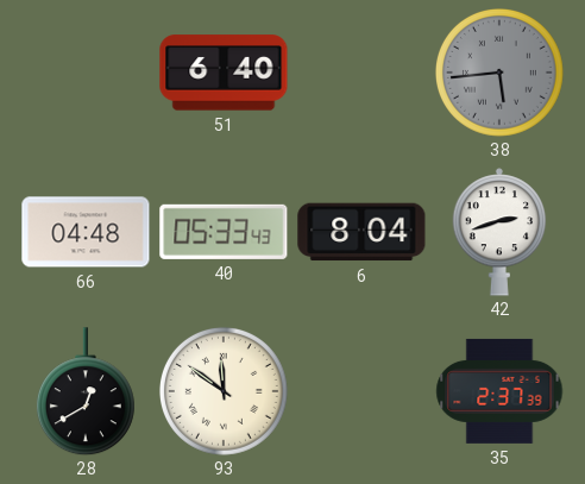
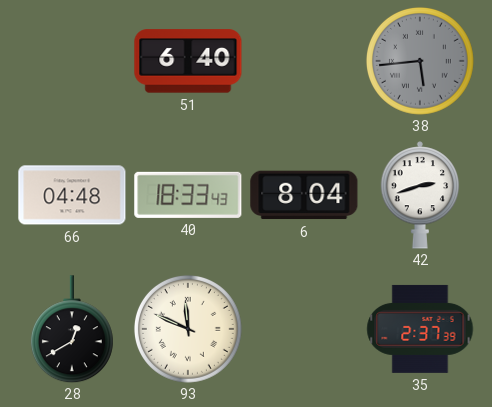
40: 05:33 -> 18:33
93: 11:51 -> 11:49
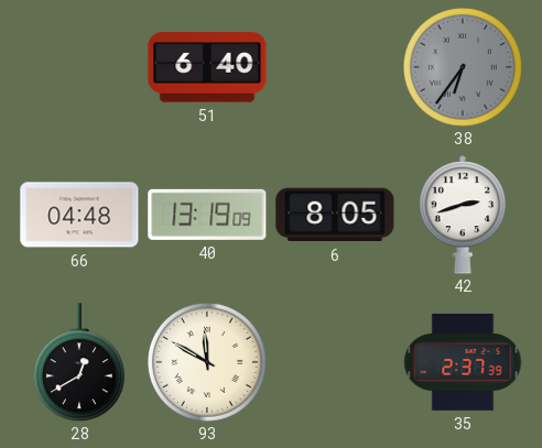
38: 5:44 -> 6:36
40: 18:33 -> 13:19
6: 8:04 -> 8:05
93: 11:49 -> 11:50
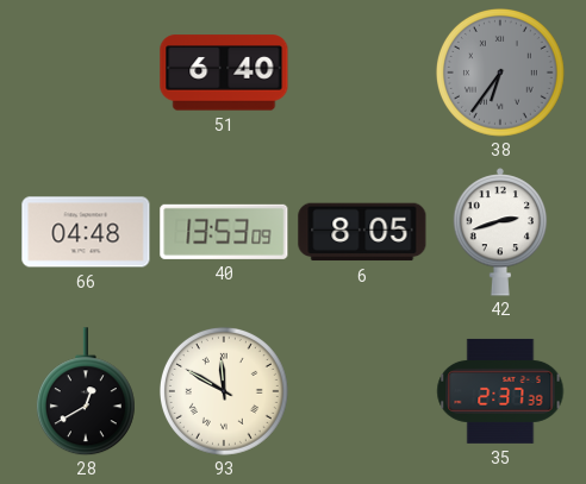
40: 13:19 -> 13:53
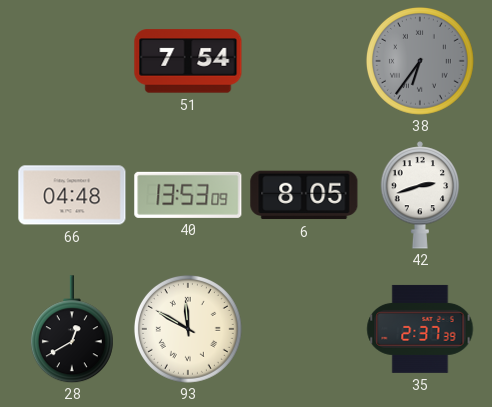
51: 6:40 -> 7:54
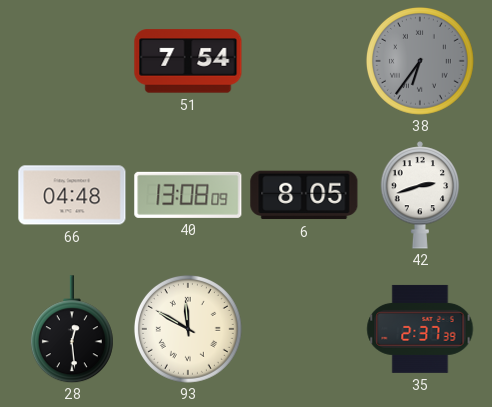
40: 13:53 -> 13:08
28: 12:40 -> 12:29
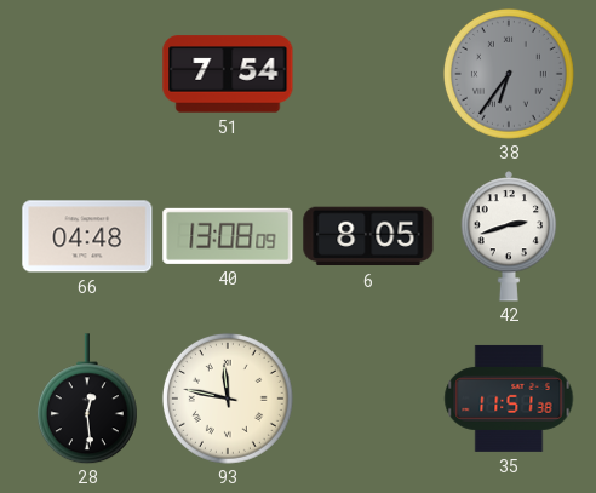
93: 11:50 -> 11:47
35: 2:37 -> 11:51
